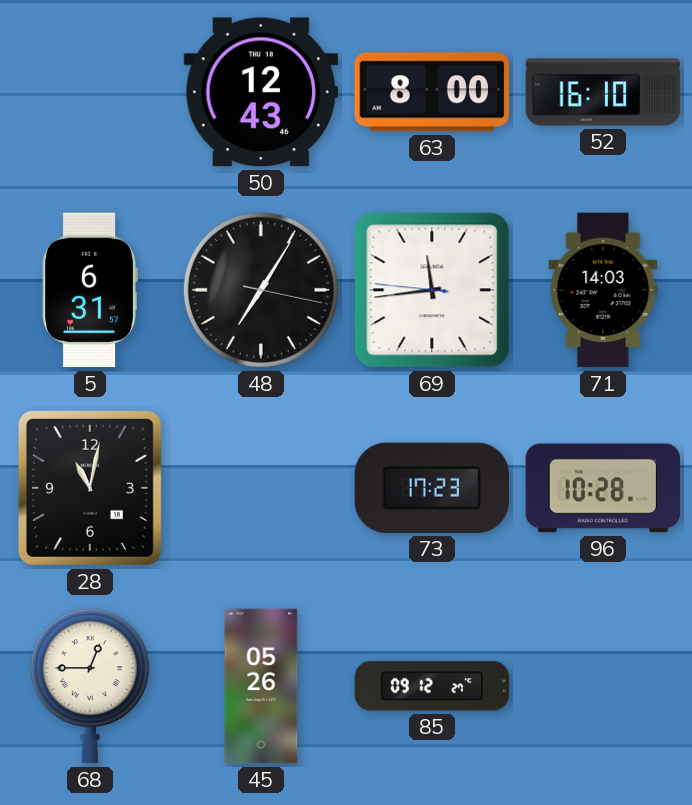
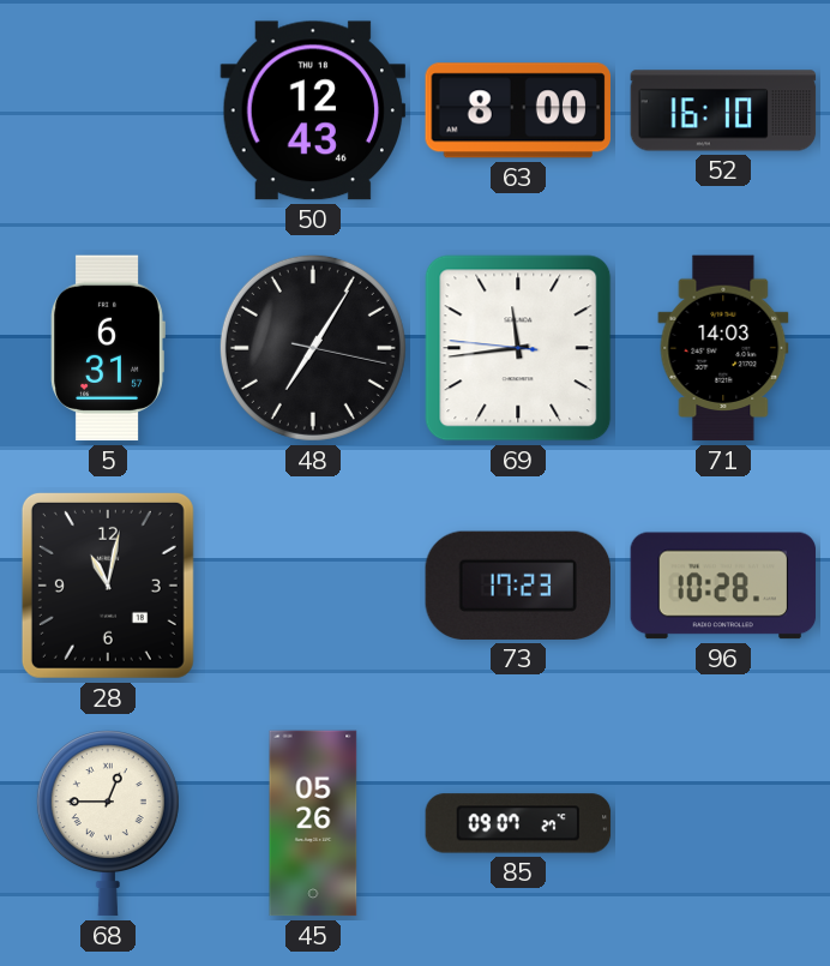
85: 09:12 -> 09:07
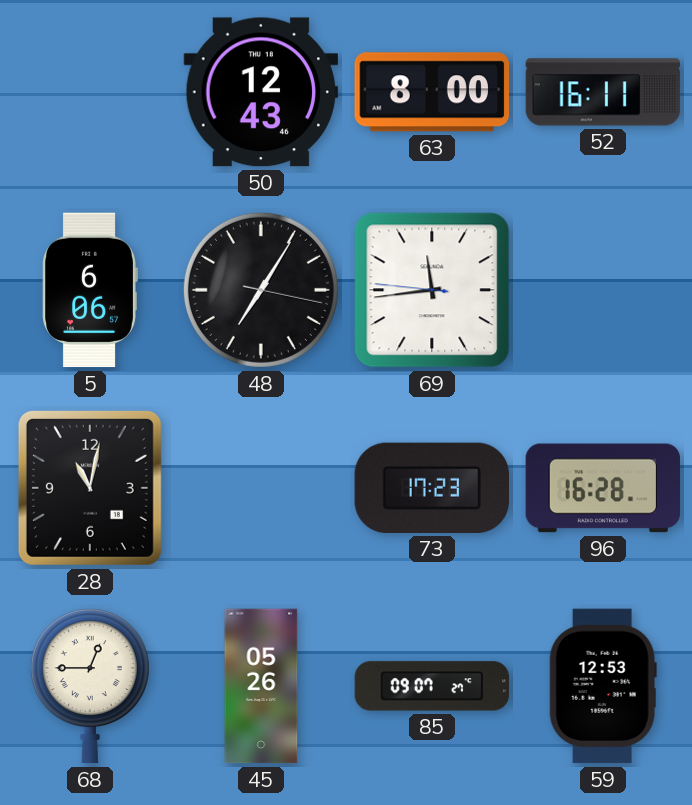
52: 16:10 -> 16:11
5: 6:31 -> 6:06
71: 14:03 -> none
96: 10:28 -> 16:28
59: none -> 12:53
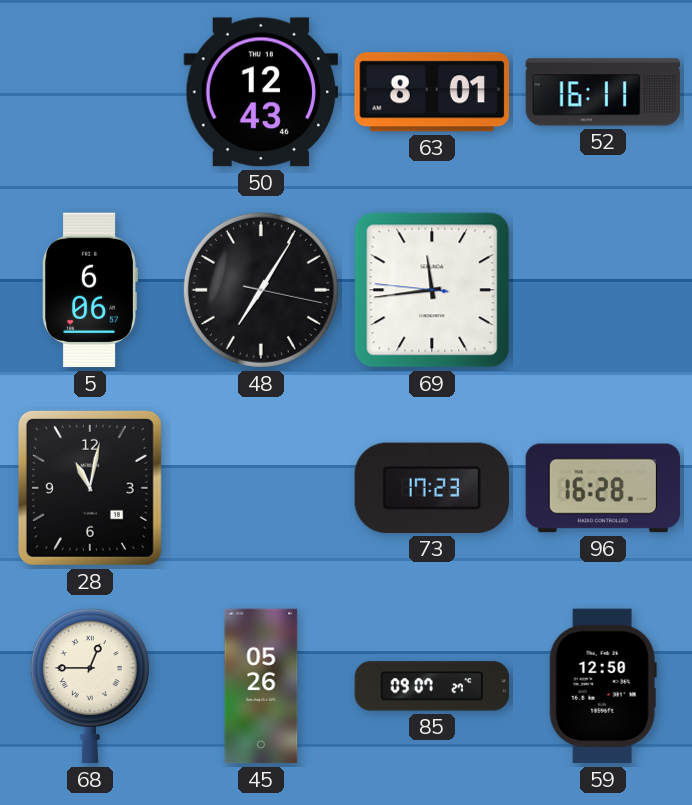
63: 8:00 -> 8:01
59: 12:53 -> 12:50
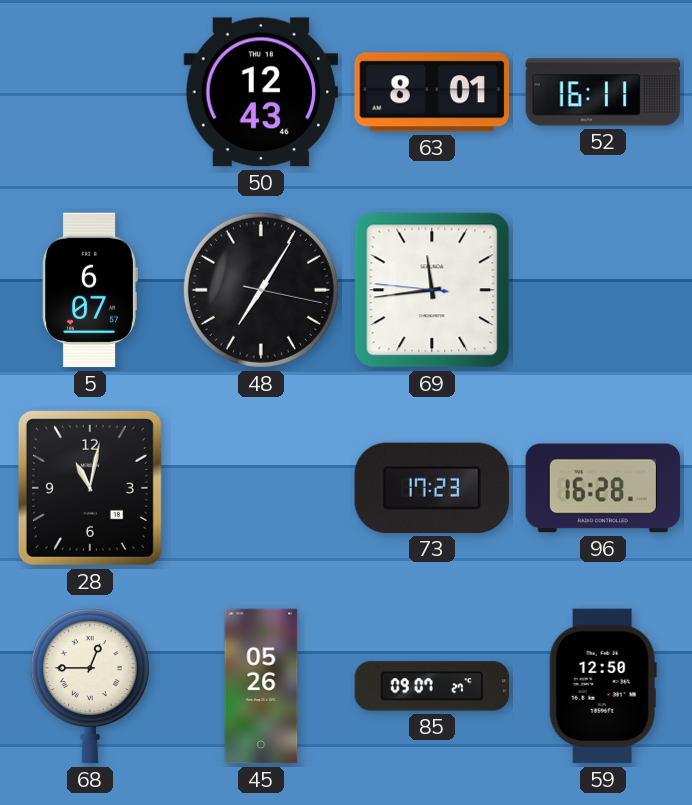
5: 6:06 -> 6:07
